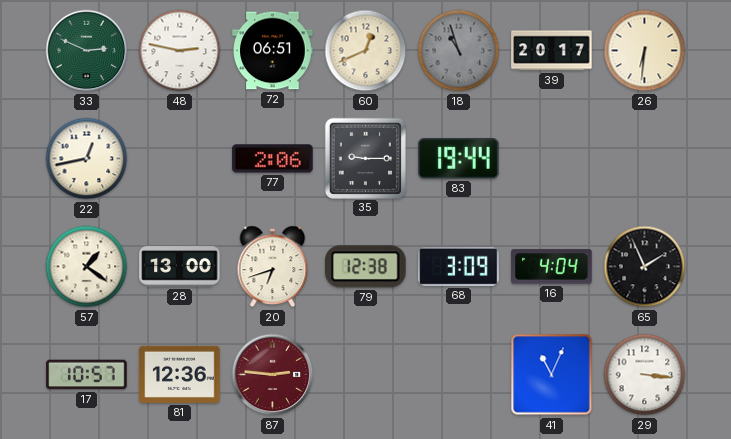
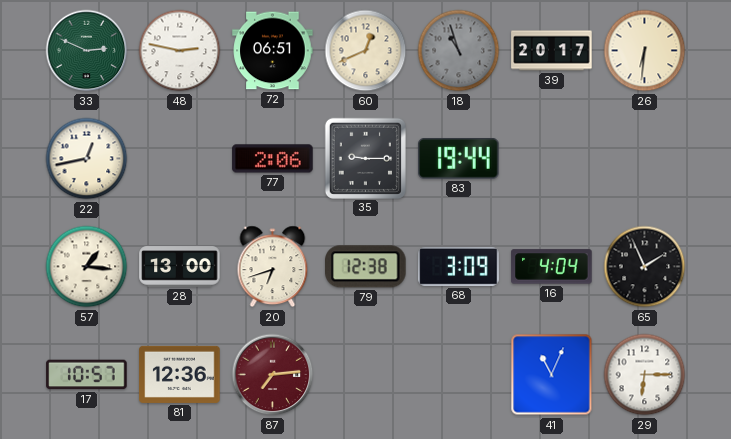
57: 1:21 -> 1:16
87: 2:46 -> 7:14
29: 3:16 -> 6:15
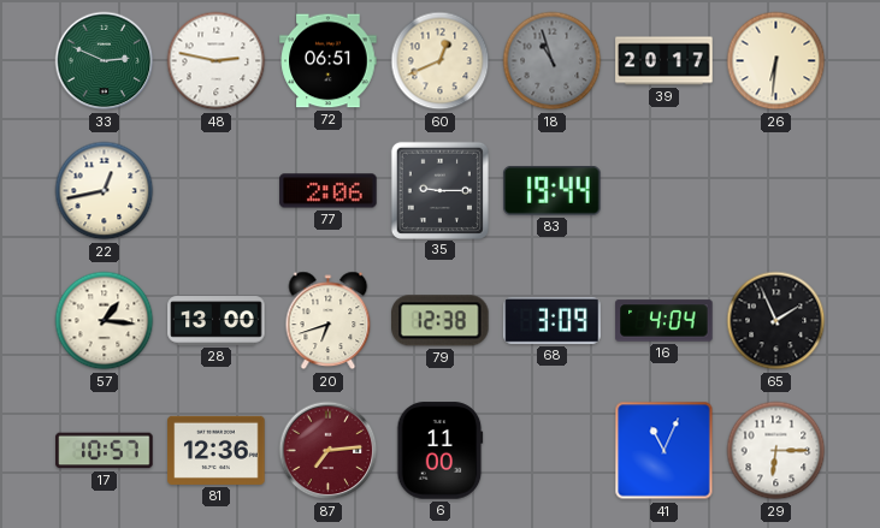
6: none -> 11:00
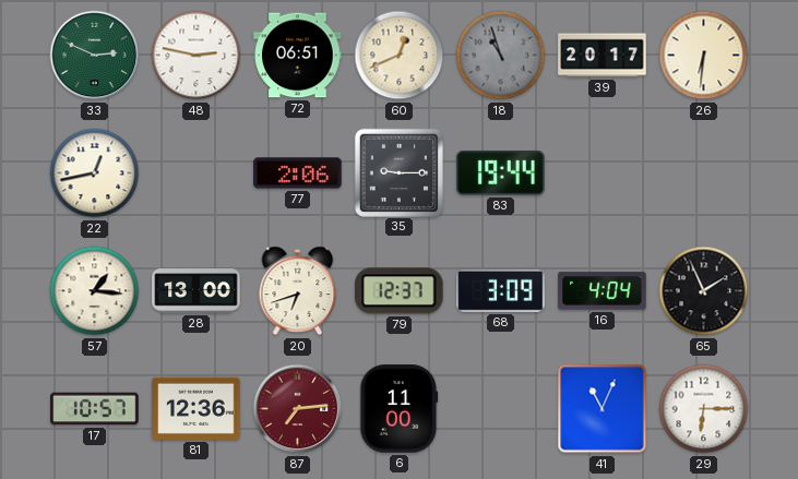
79: 12:38 -> 12:37
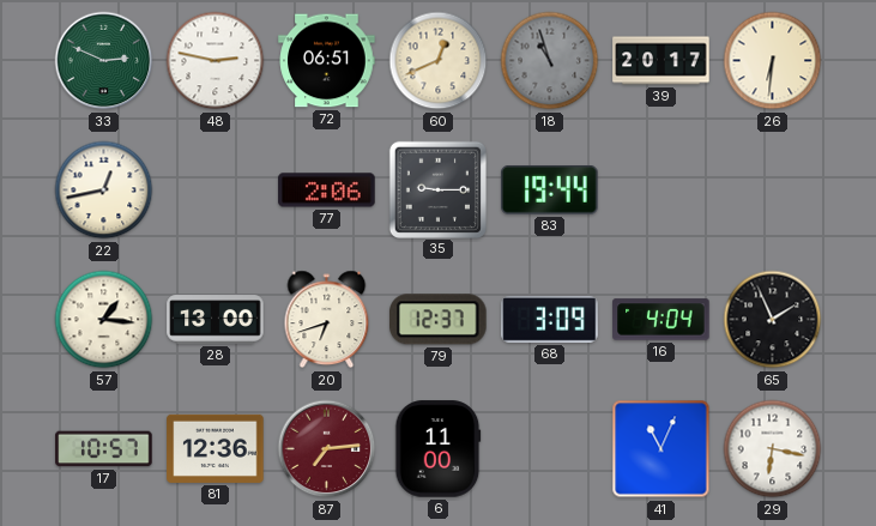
29: 6:15 -> 6:17
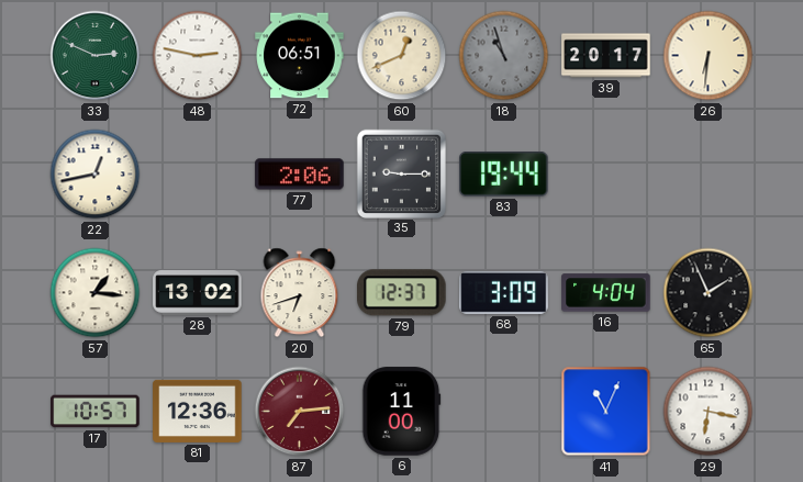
28: 13:00 -> 13:02
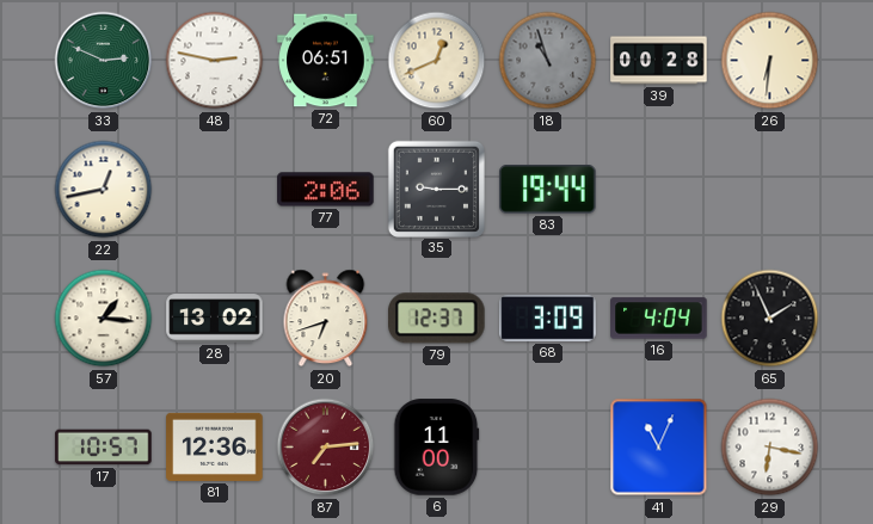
39: 20:17 -> 00:28
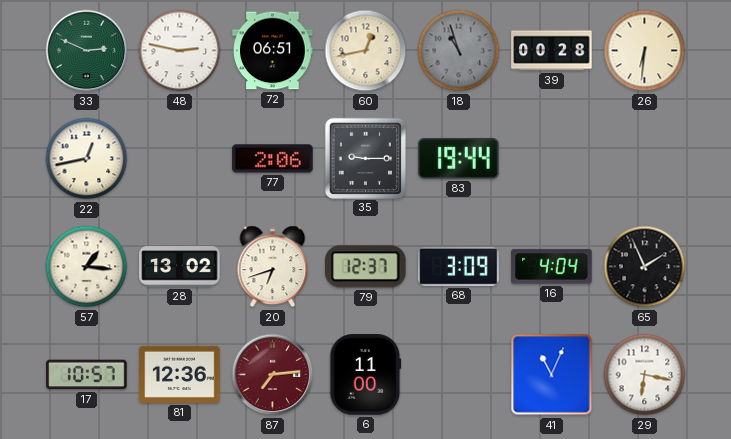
60: 12:41 -> 12:43
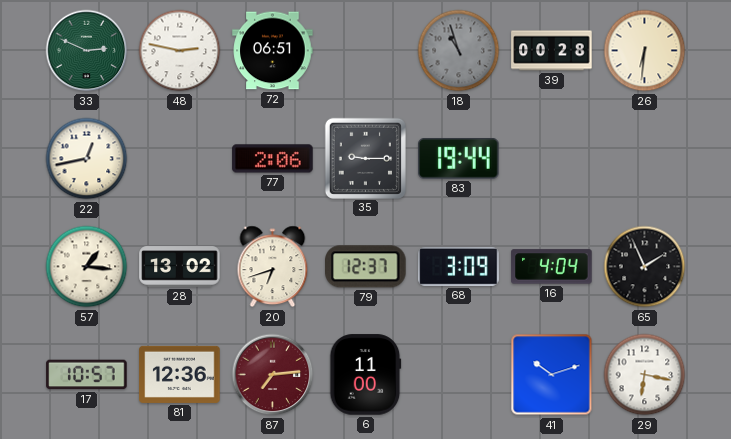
60: 12:43 -> none
41: 11:04 -> 10:12
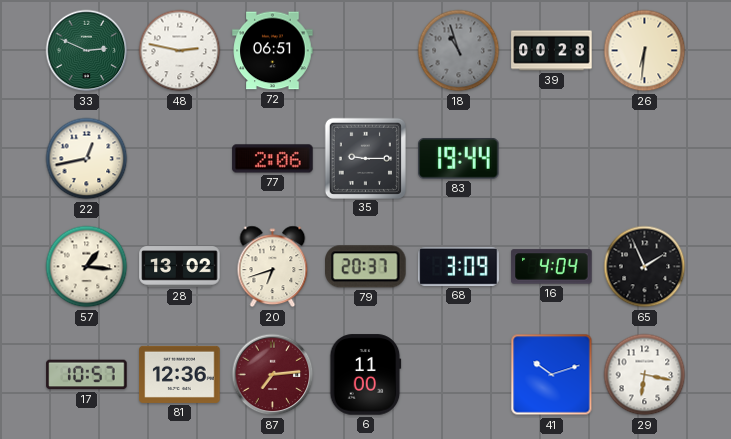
79: 12:37 -> 20:37
